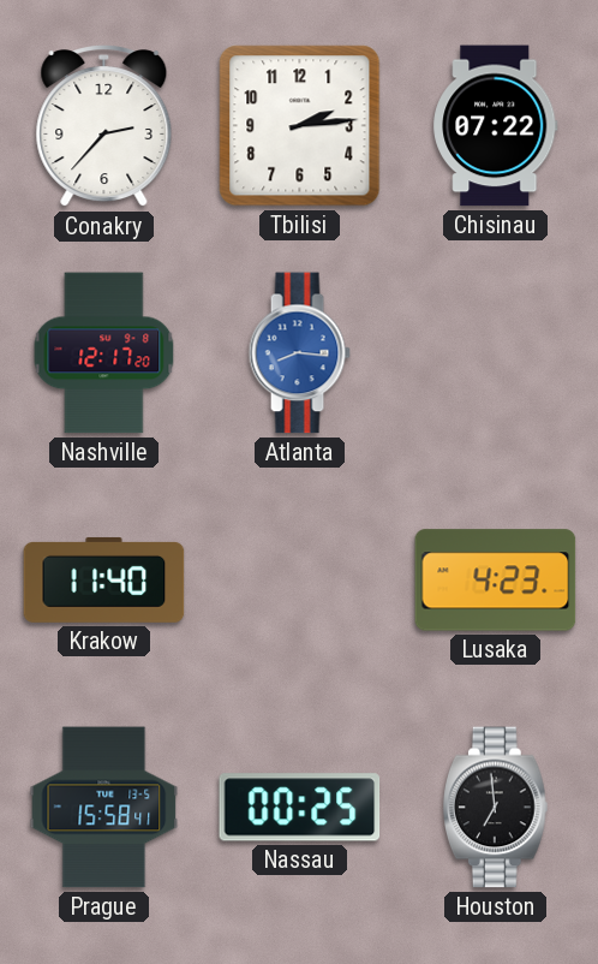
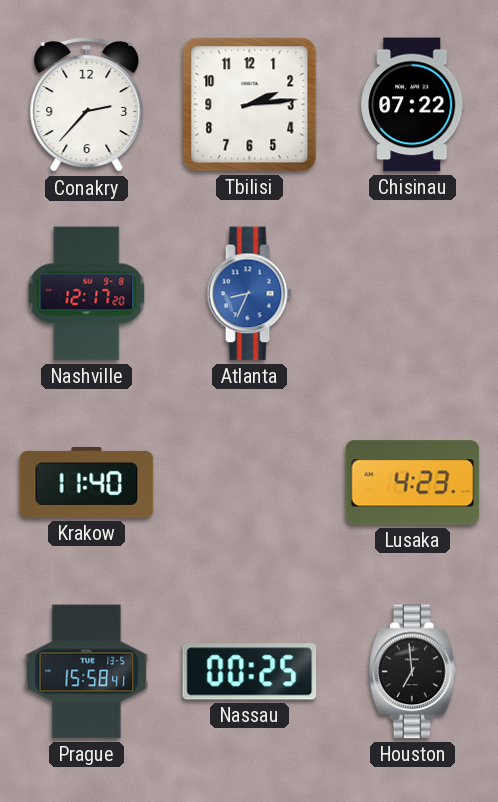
Atlanta: 8:16 -> 8:34
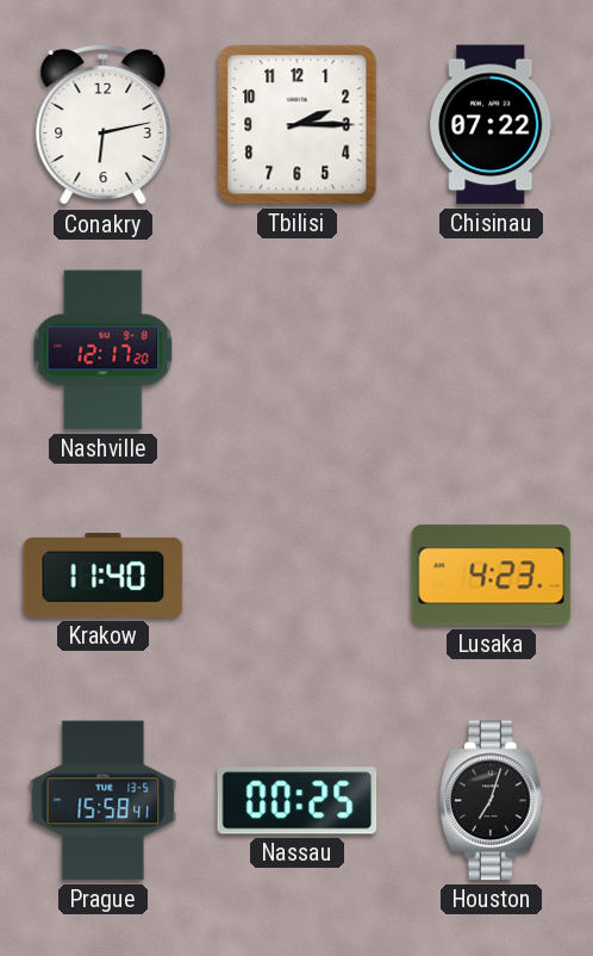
Conakry: 2:37 -> 6:13
Tbilisi: 2:14 -> 2:15
Atlanta: 8:34 -> none
Houston: 6:59 -> 7:03
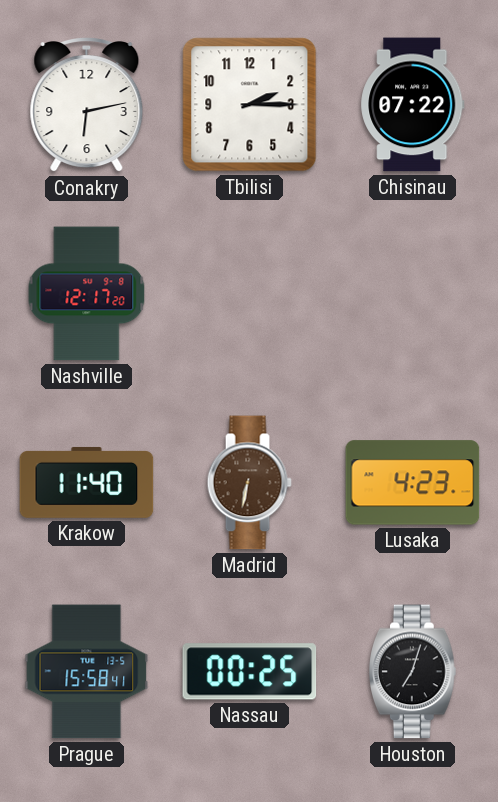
Madrid: none -> 6:32
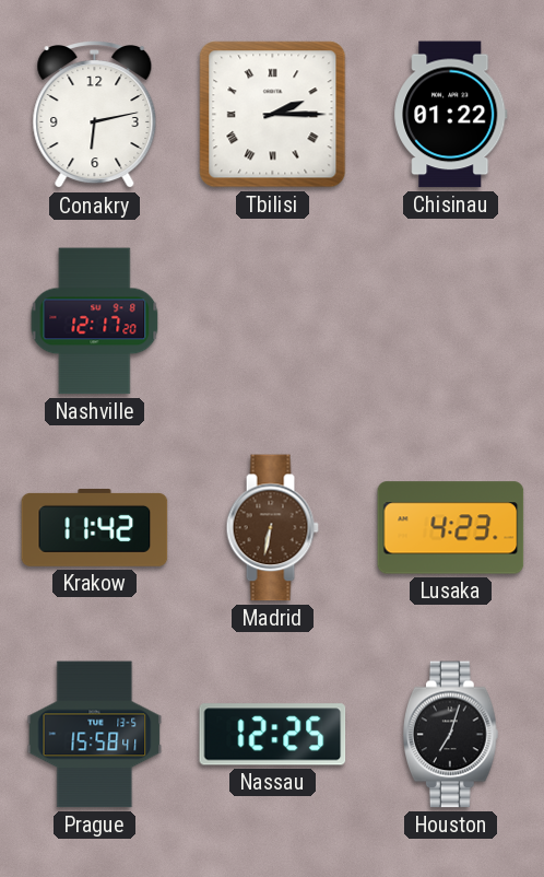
Tbilisi numerals: Arabic -> Roman
Chisinau: 07:22 -> 01:22
Krakow: 11:40 -> 11:42
Nassau: 00:25 -> 12:25
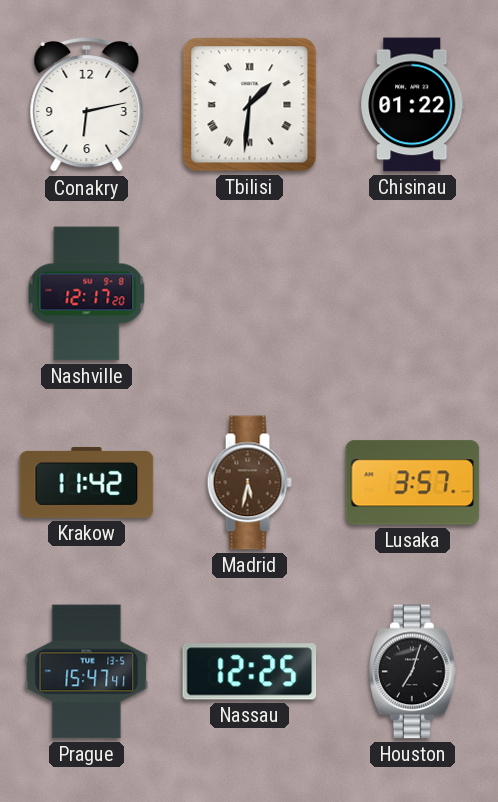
Tbilisi: 2:15 -> 1:31
Madrid: 6:32 -> 5:32
Lusaka: 4:23 -> 3:57
Prague: 15:58 -> 15:47
